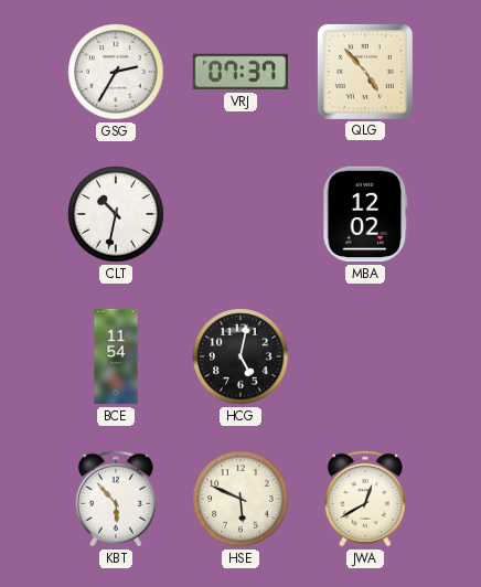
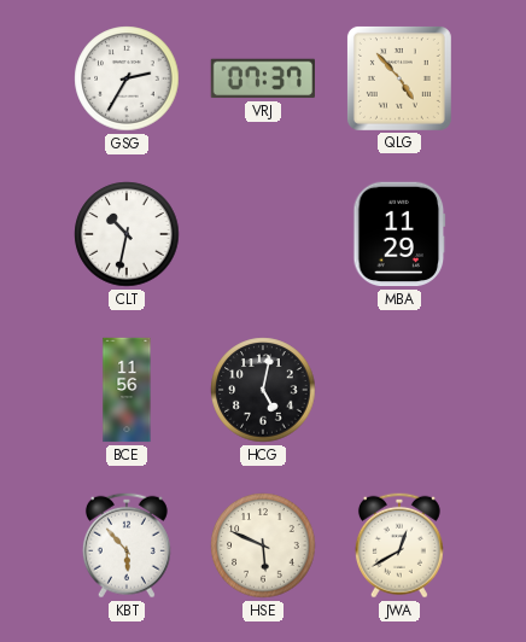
MBA: 12:02 -> 11:29
BCE: 11:54 -> 11:56
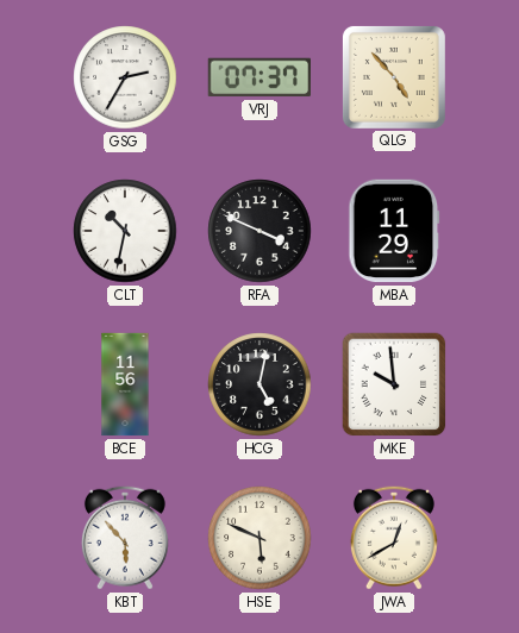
RFA: none -> 3:49
MKE: none -> 9:59
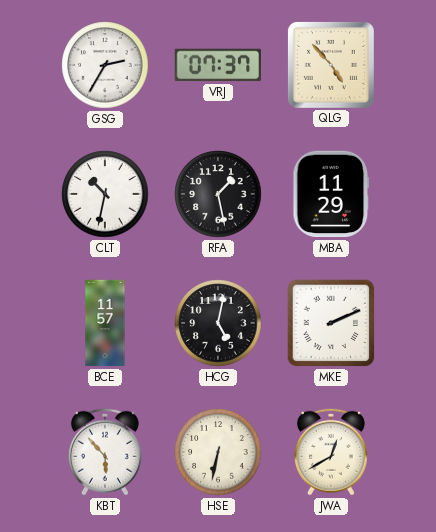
RFA: 3:49 -> 1:28
BCE: 11:56 -> 11:57
MKE: 9:59 -> 2:11
HSE: 5:49 -> 6:32
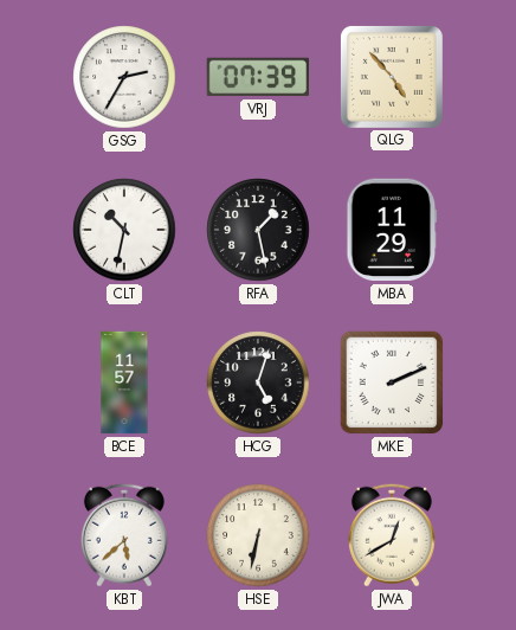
VRJ: 07:37 -> 07:39
HCG: 5:02 -> 5:03
KBT: 5:53 -> 5:38
